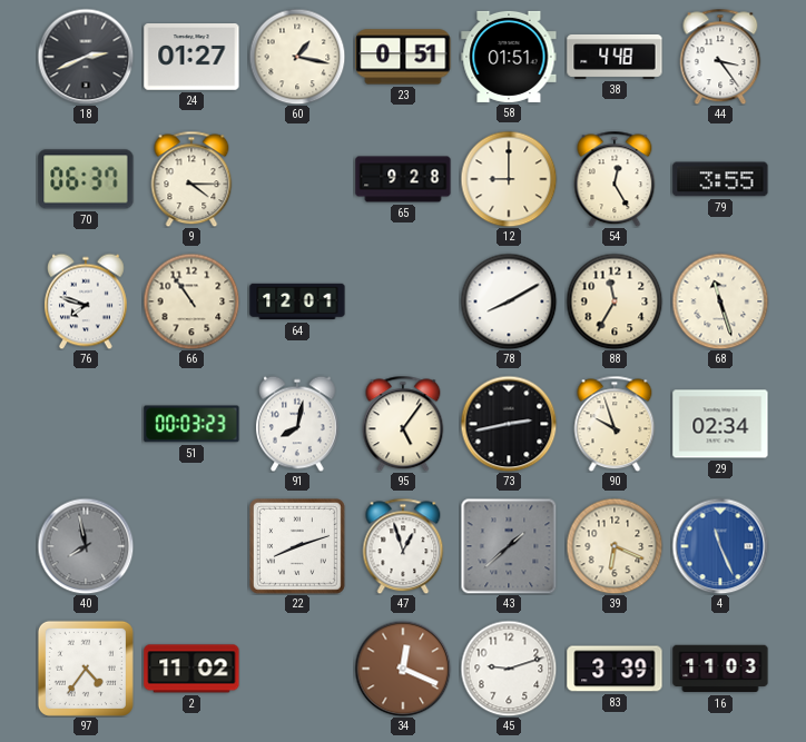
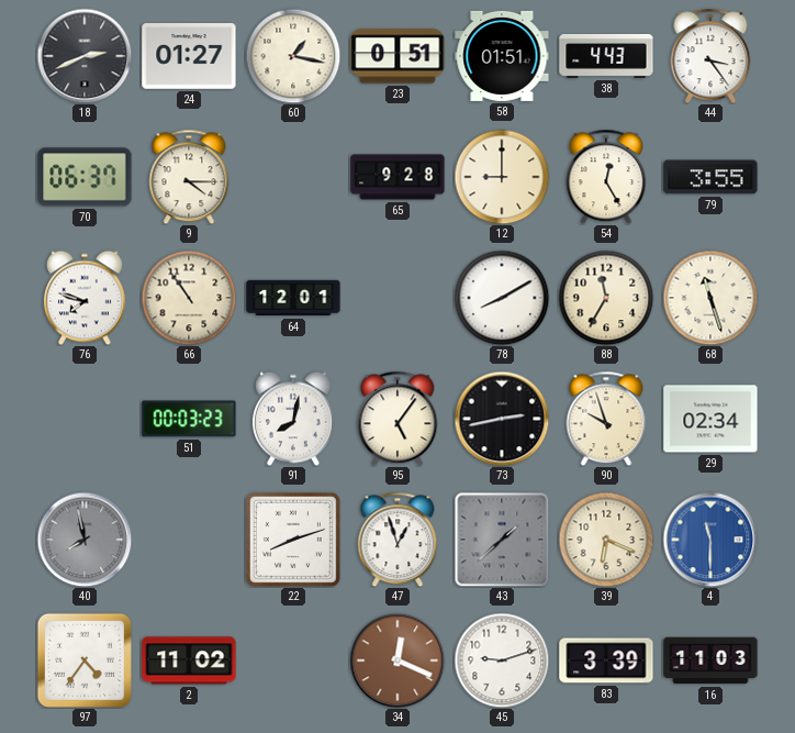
38: 4:48 -> 4:43
4: 11:26 -> 11:30
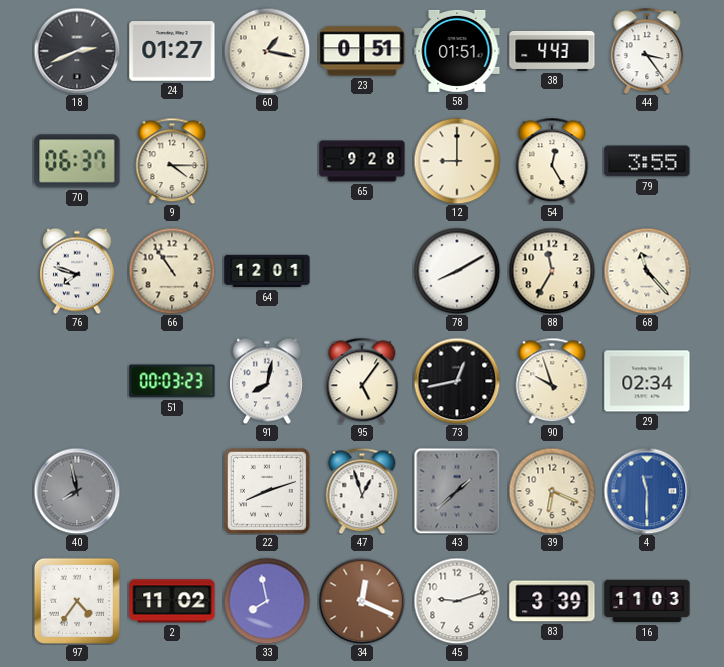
68: 11:27 -> 11:23
73: 2:43 -> 12:43
33: none -> 7:58
